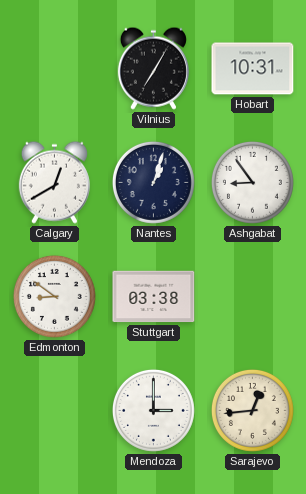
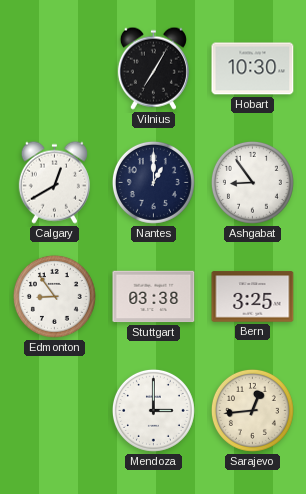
Hobart: 10:31 -> 10:30
Nantes: 1:03 -> 1:00
Edmonton: 8:51 -> 8:54
Bern: none -> 3:25
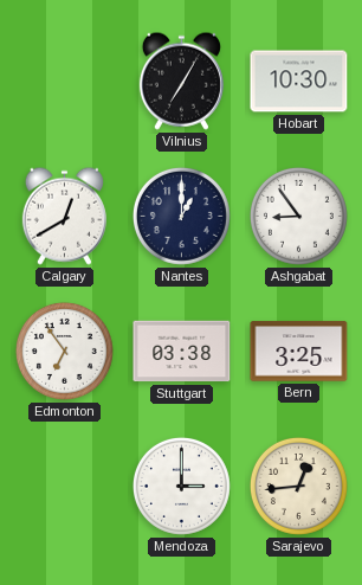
Edmonton: 8:54 -> 6:54
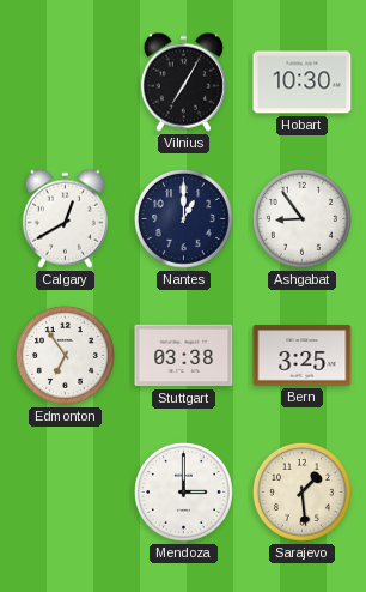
Sarajevo: 12:44 -> 1:29
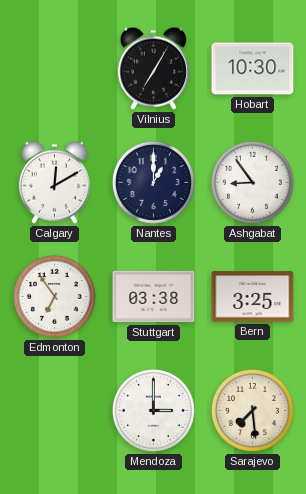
Calgary: 12:40 -> 12:10
Sarajevo: 1:29 -> 7:29
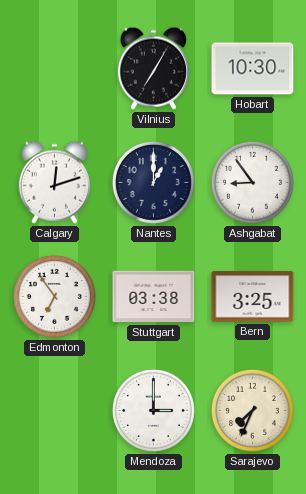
Calgary: 12:10 -> 12:12
Sarajevo: 7:29 -> 7:34
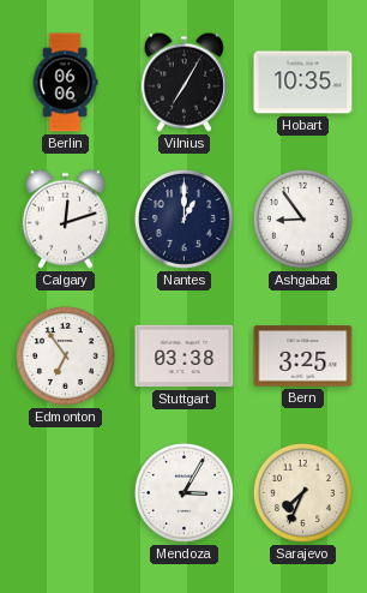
Berlin: none -> 06:06
Hobart: 10:30 -> 10:35
Mendoza: 3:00 -> 3:05
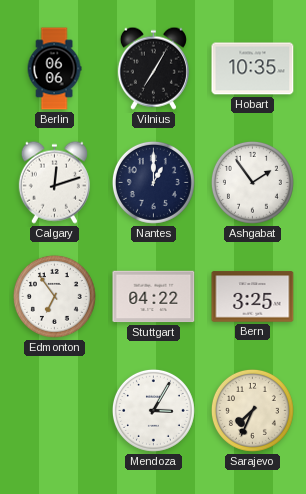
Ashgabat: 8:54 -> 1:54
Stuttgart: 03:38 -> 04:22
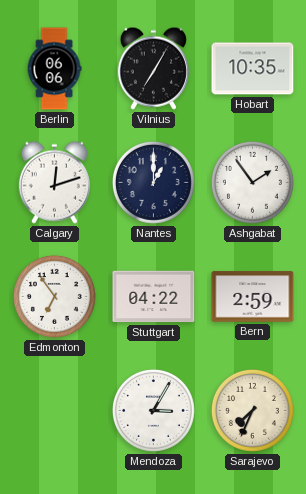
Bern: 3:25 -> 2:59
